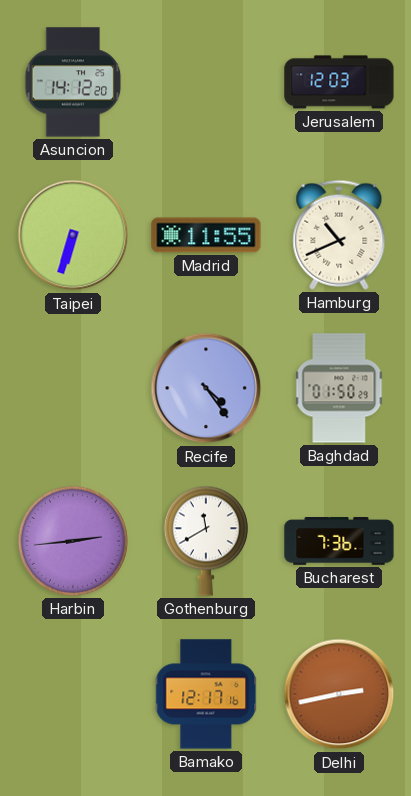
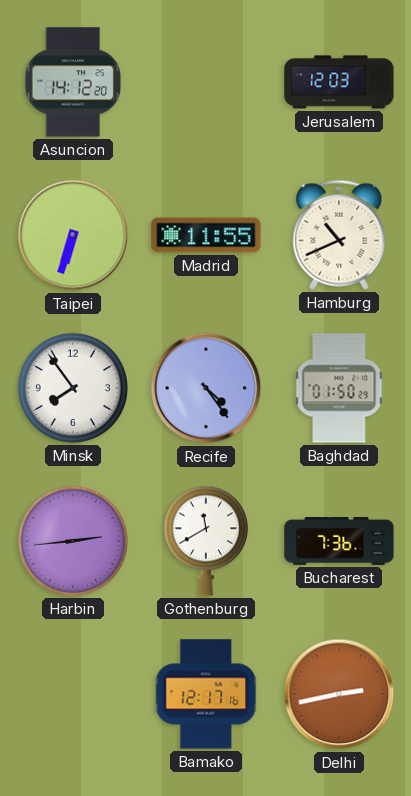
Minsk: none -> 7:54
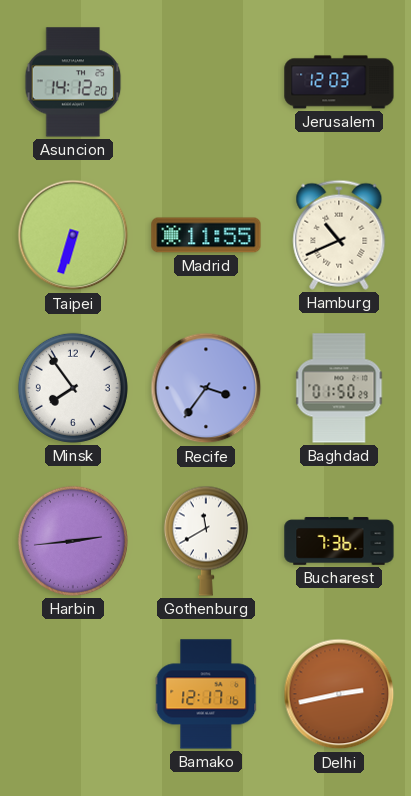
Recife: 4:24 -> 3:36
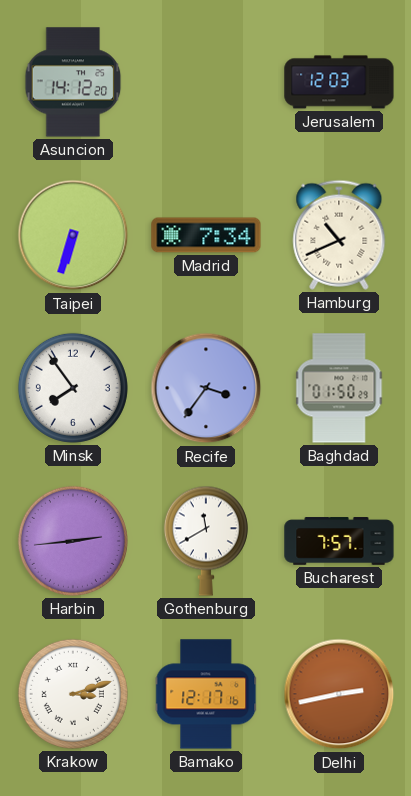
Madrid: 11:55 -> 7:34
Bucharest: 7:36 -> 7:57
Krakow: none -> 3:12
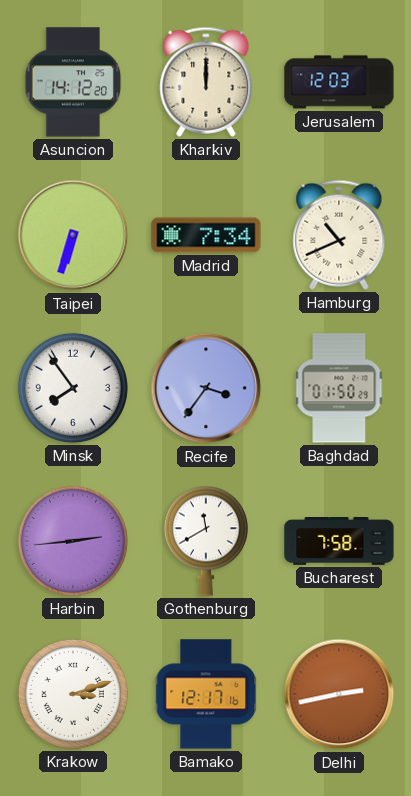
Kharkiv: none -> 12:00
Bucharest: 7:57 -> 7:58
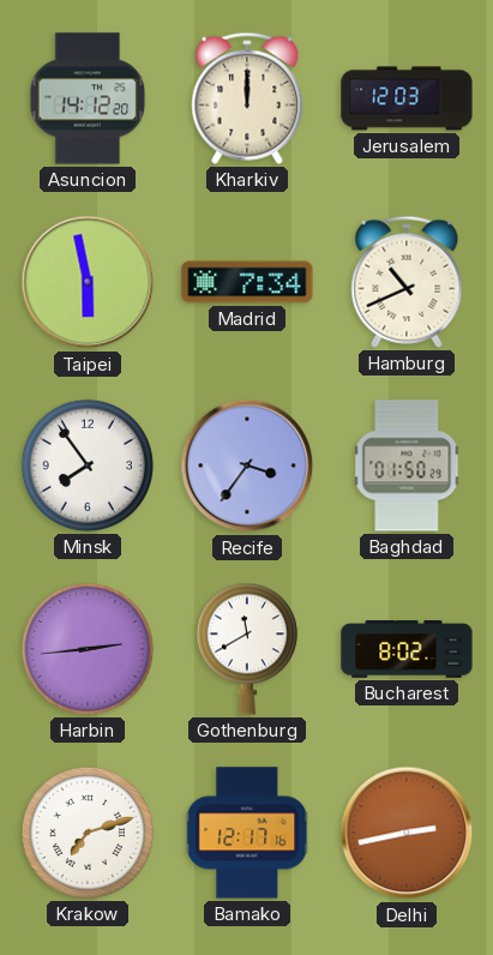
Taipei: 6:33 -> 5:58
Bucharest: 7:58 -> 8:02
Krakow: 3:12 -> 7:12
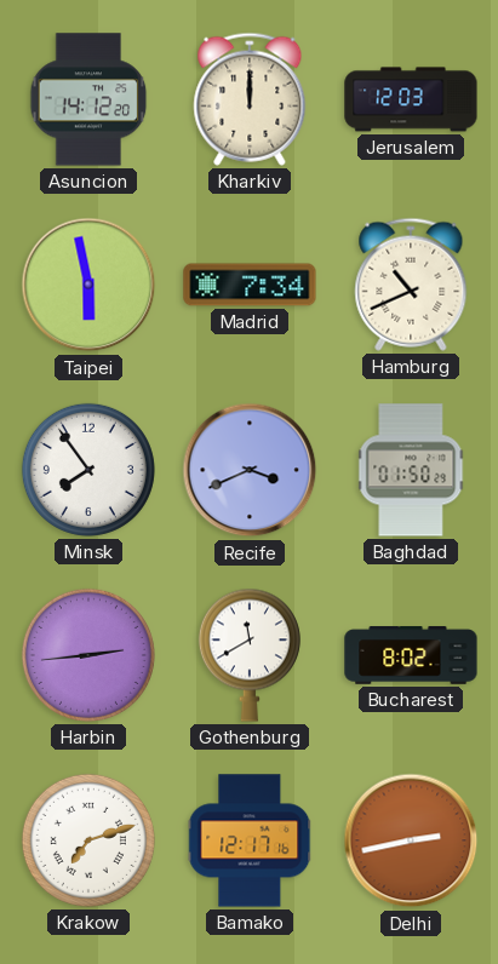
Recife: 3:36 -> 3:41
